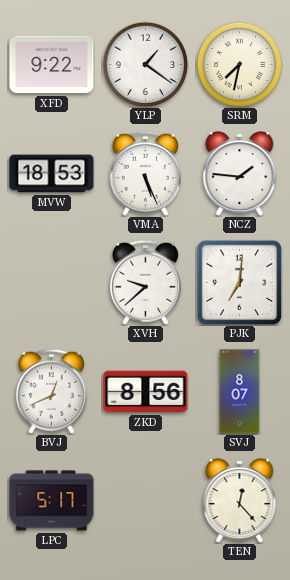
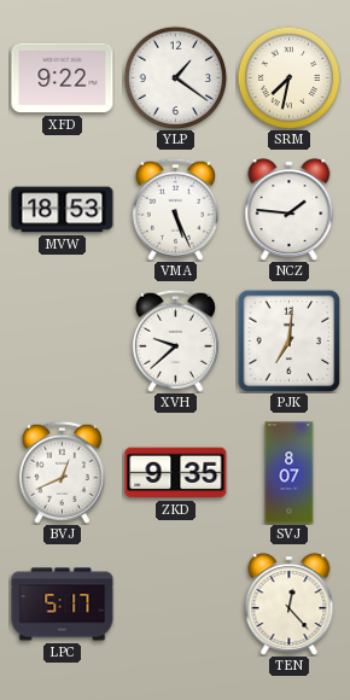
ZKD: 8:56 -> 9:35
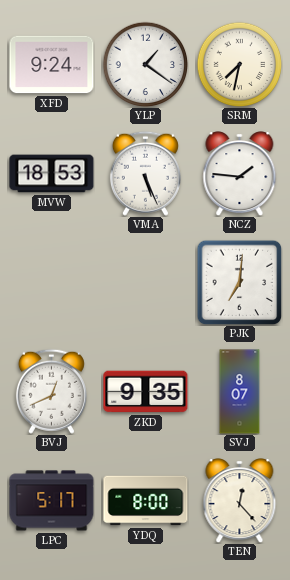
XFD: 9:22 -> 9:24
XVH: 9:38 -> none
YDQ: none -> 8:00
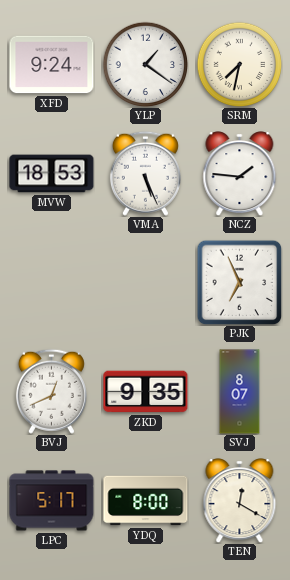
PJK: 7:01 -> 6:56
TEN: 12:23 -> 12:20
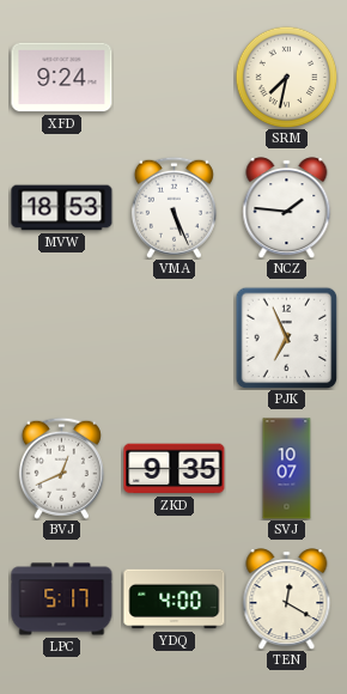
YLP: 1:21 -> none
SVJ: 8:07 -> 10:07
YDQ: 8:00 -> 4:00
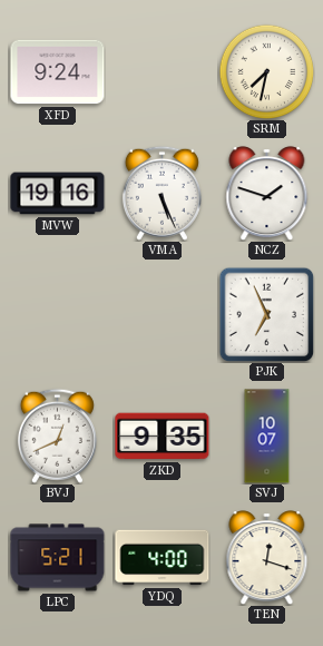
MVW: 18:53 -> 19:16
NCZ: 1:46 -> 1:48
LPC: 5:17 -> 5:21
TEN: 12:20 -> 12:18
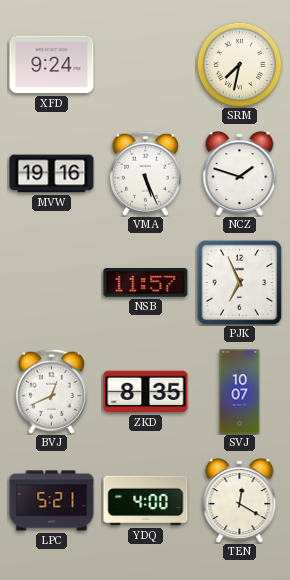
NSB: none -> 11:57
ZKD: 9:35 -> 8:35
TEN: 12:18 -> 12:20
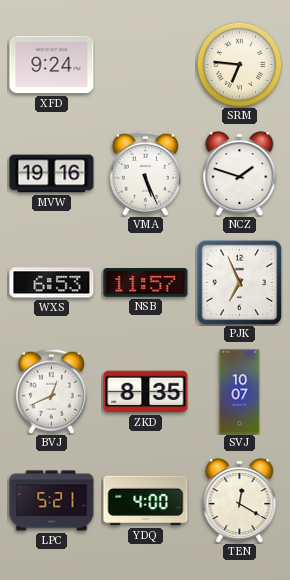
SRM: 7:32 -> 6:46
WXS: none -> 6:53
